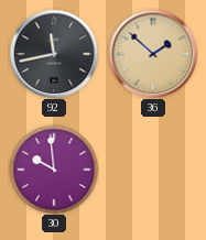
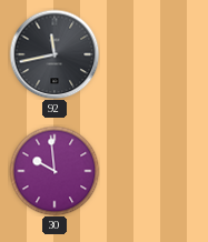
36: 1:52 -> none
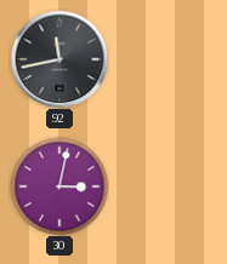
30: 9:59 -> 3:02
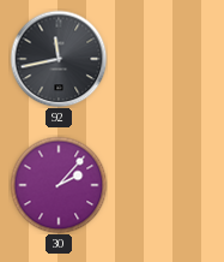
30: 3:02 -> 2:07
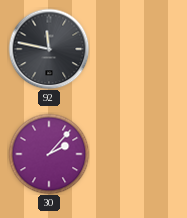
92: 11:43 -> 11:47
